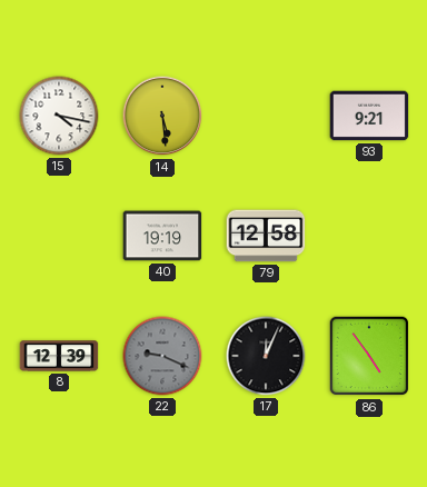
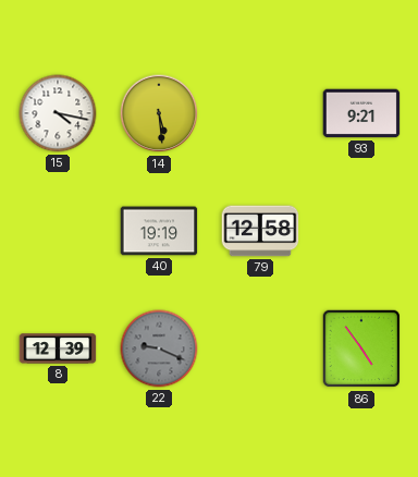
17: 12:04 -> none
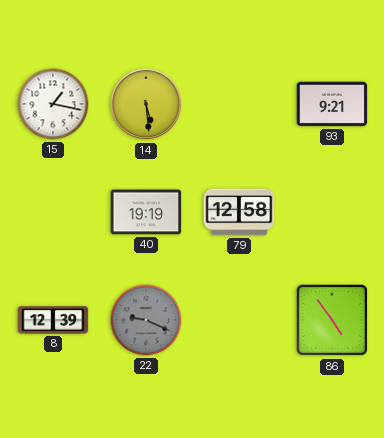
15: 4:17 -> 1:17
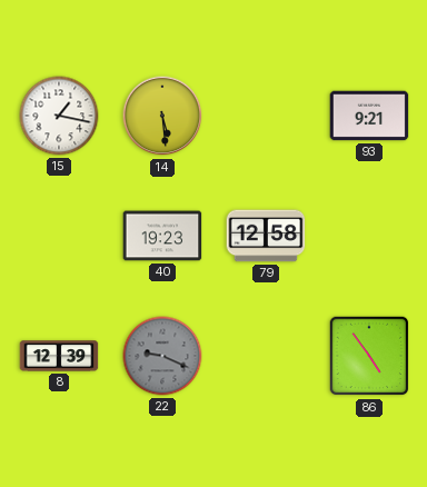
40: 19:19 -> 19:23
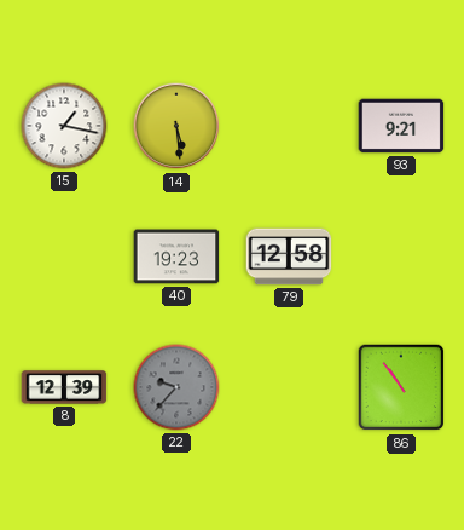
22: 9:19 -> 9:37
86: 4:54 -> 10:54
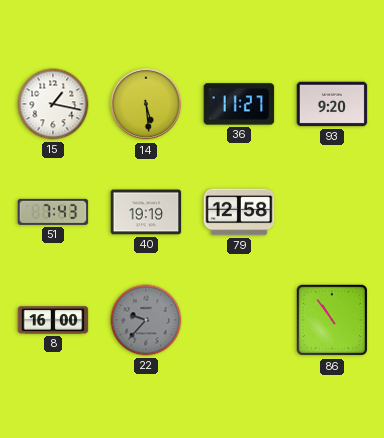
36: none -> 11:27
93: 9:21 -> 9:20
51: none -> 7:43
40: 19:23 -> 19:19
8: 12:39 -> 16:00
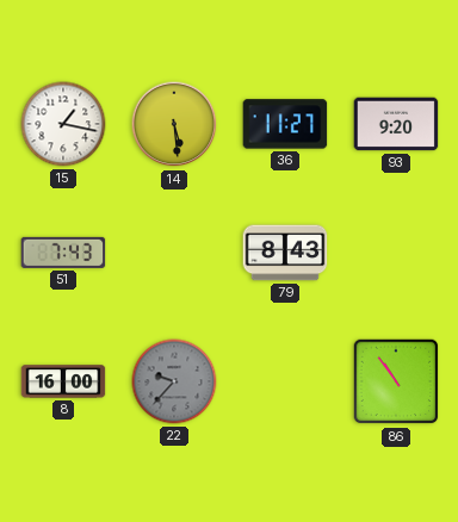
40: 19:19 -> none
79: 12:58 -> 8:43
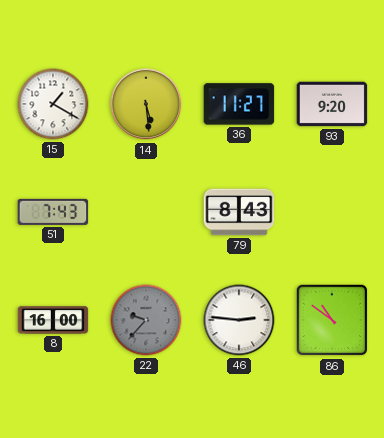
15: 1:17 -> 1:20
46: none -> 2:46
86: 10:54 -> 10:51
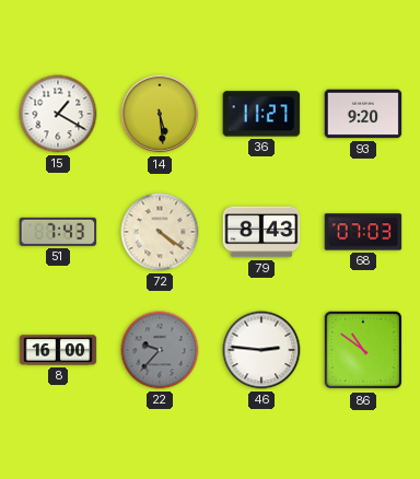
72: none -> 4:21
68: none -> 07:03
